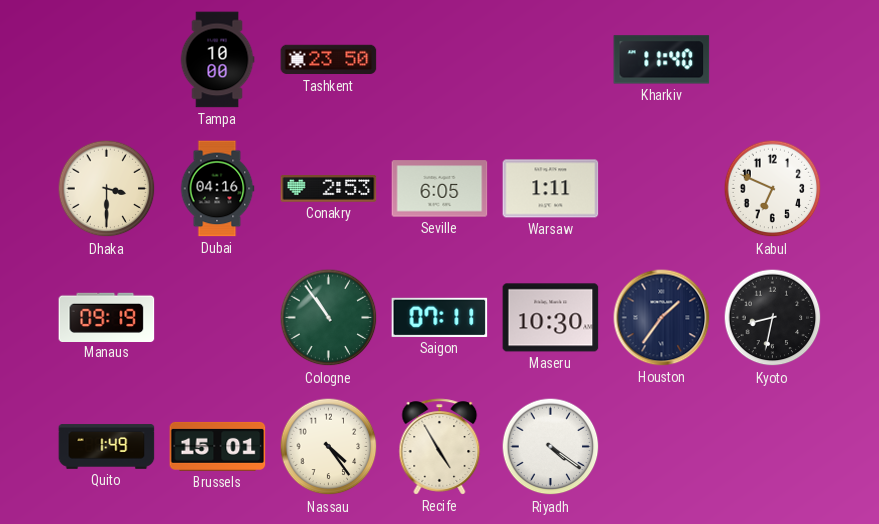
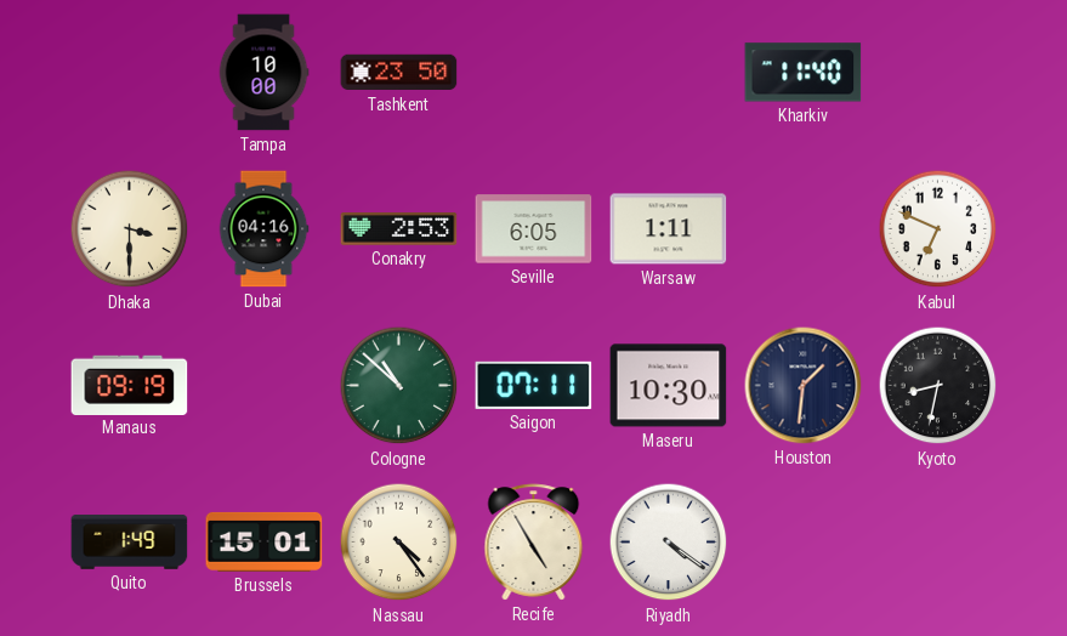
Cologne: 10:54 -> 10:52
Houston: 1:36 -> 1:31
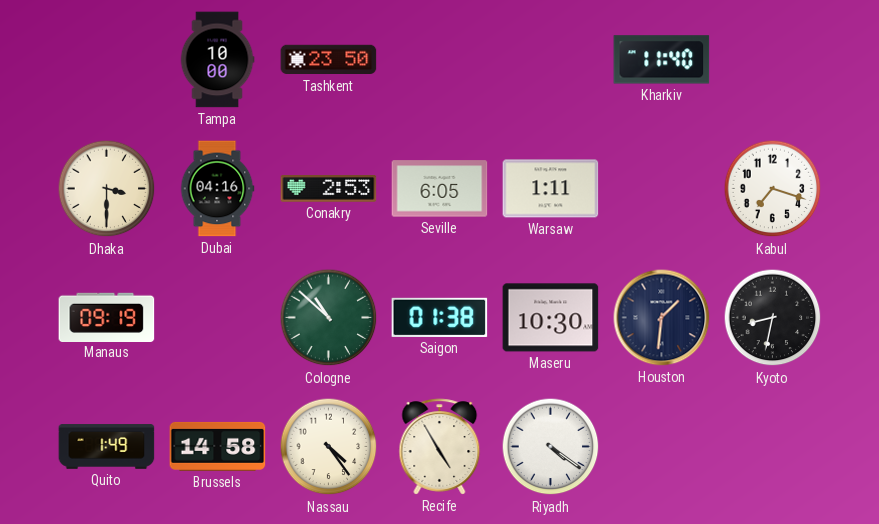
Kabul: 6:49 -> 7:18
Saigon: 07:11 -> 01:38
Brussels: 15:01 -> 14:58
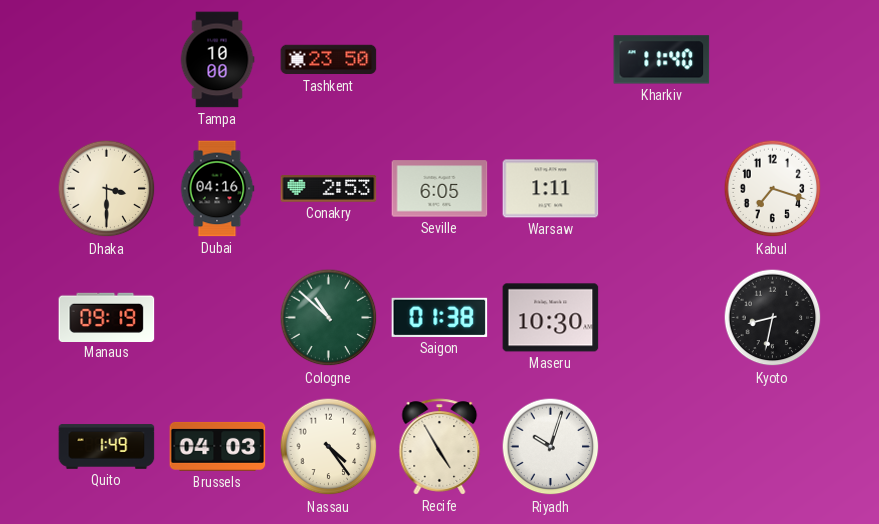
Houston: 1:31 -> none
Brussels: 14:58 -> 04:03
Riyadh: 4:21 -> 10:03
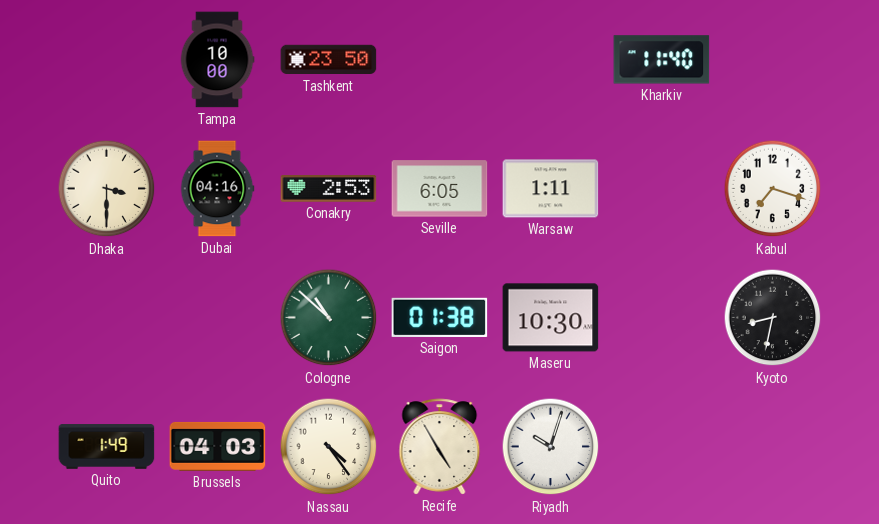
Manaus: 09:19 -> none
